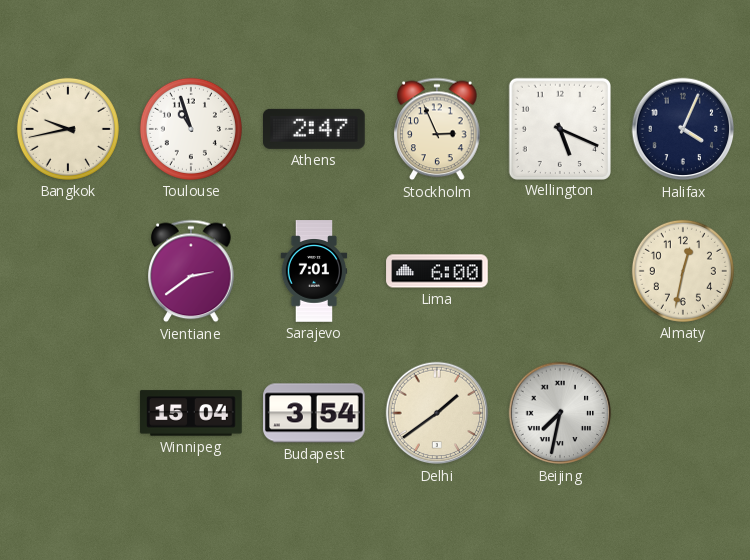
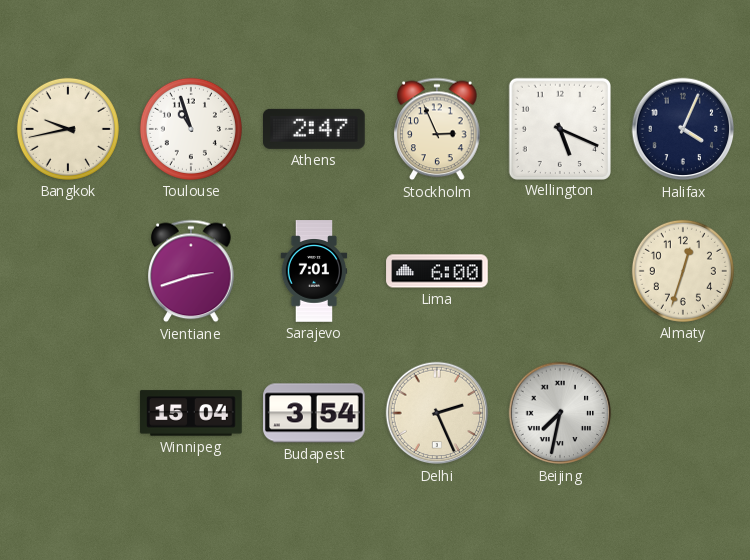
Vientiane: 2:39 -> 2:42
Almaty: 12:32 -> 12:33
Delhi: 1:39 -> 2:26
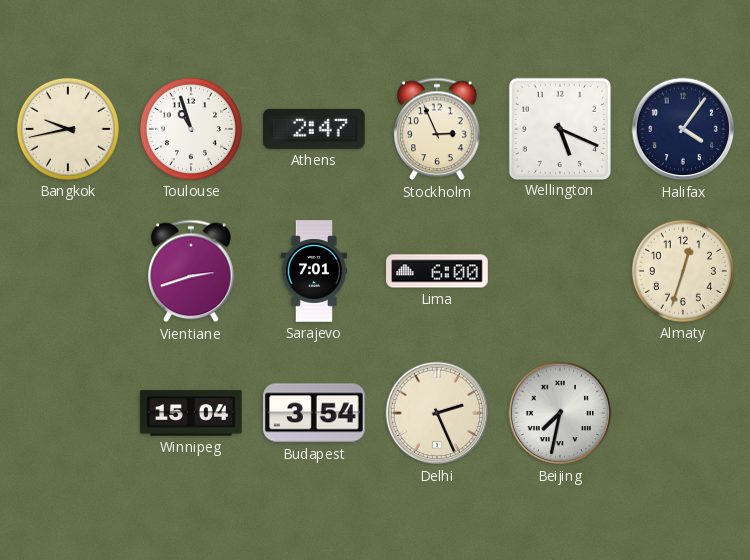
Halifax: 4:04 -> 4:06
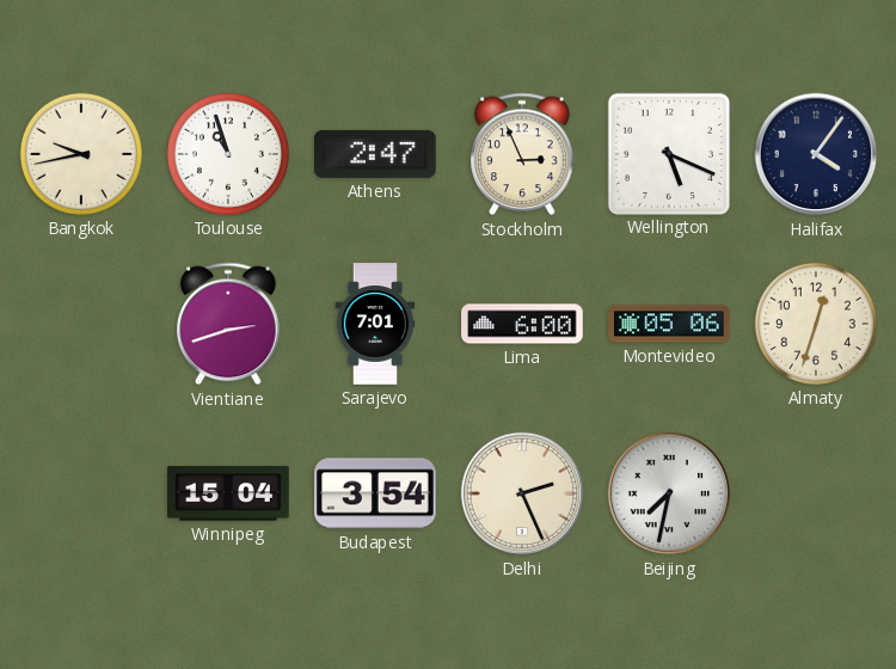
Montevideo: none -> 05:06
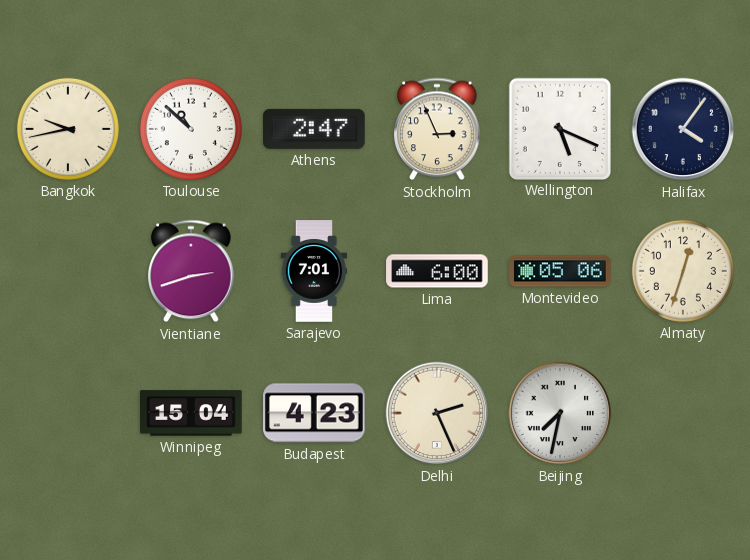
Toulouse: 10:57 -> 10:52
Budapest: 3:54 -> 4:23
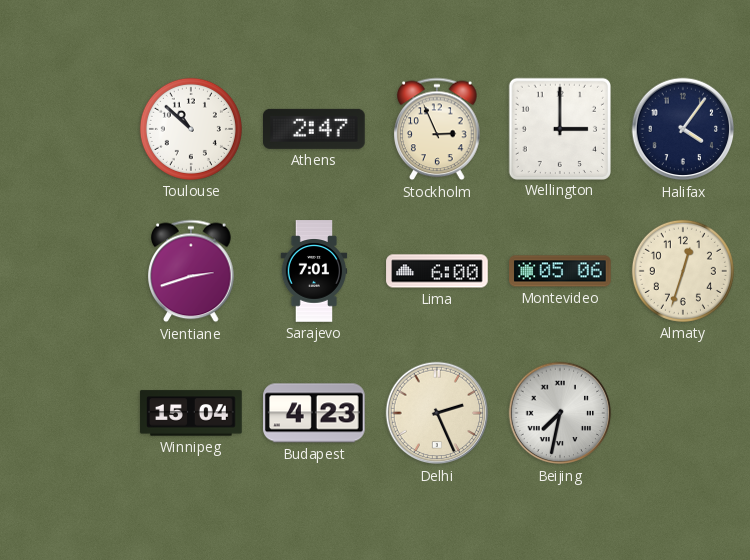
Bangkok: 9:43 -> none
Wellington: 5:19 -> 3:00
